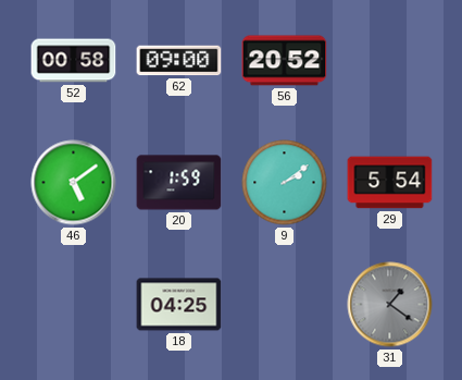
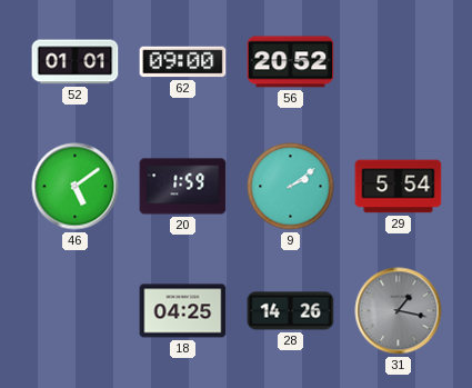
52: 00:58 -> 01:01
28: none -> 14:26
31: 1:21 -> 1:17
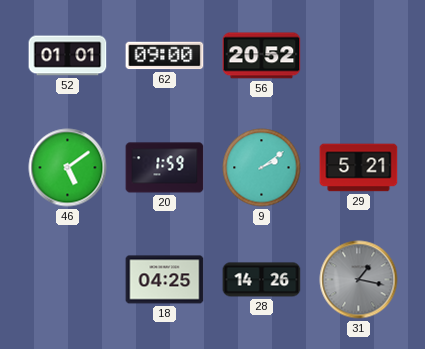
29: 5:54 -> 5:21
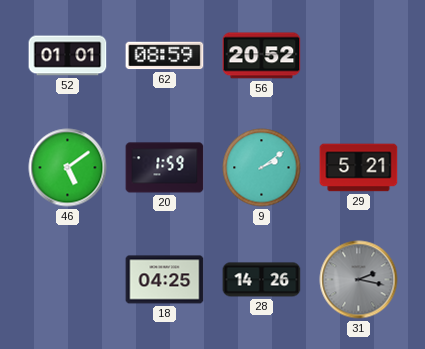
62: 09:00 -> 08:59
31: 1:17 -> 2:17
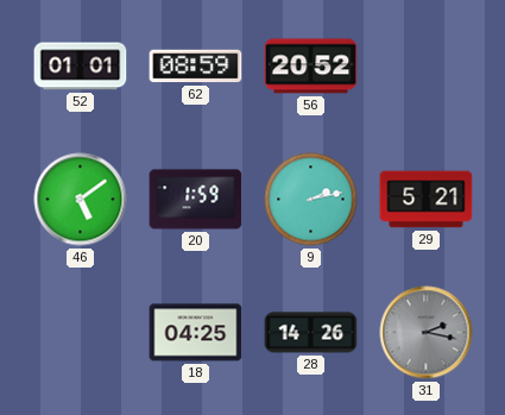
9: 2:09 -> 2:13
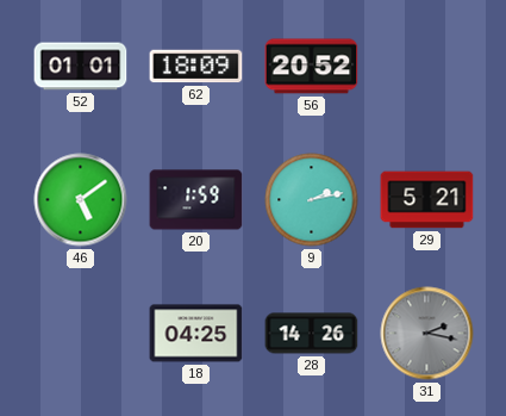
62: 08:59 -> 18:09
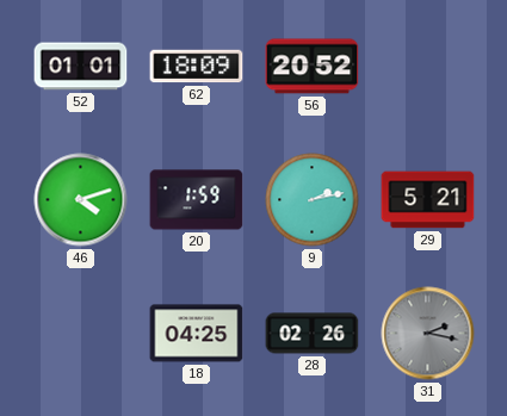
46: 5:09 -> 4:12
28: 14:26 -> 02:26
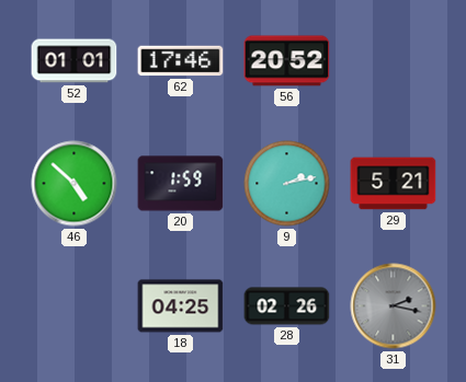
62: 18:09 -> 17:46
46: 4:12 -> 4:52
